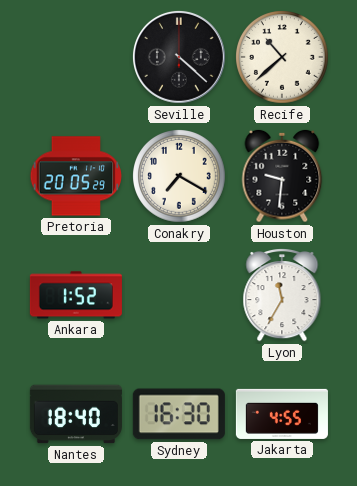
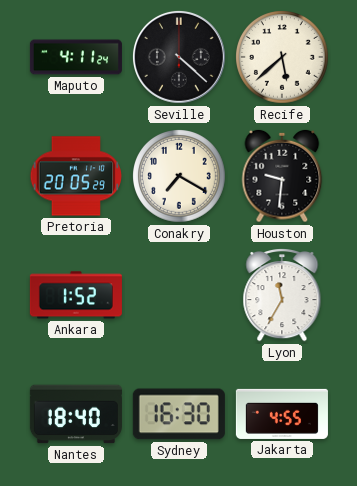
Maputo: none -> 4:11
Recife: 10:38 -> 5:38
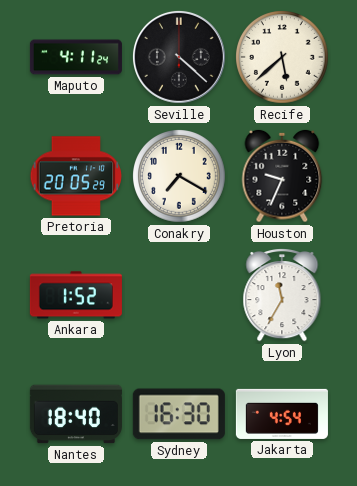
Houston: 9:31 -> 9:34
Jakarta: 4:55 -> 4:54
